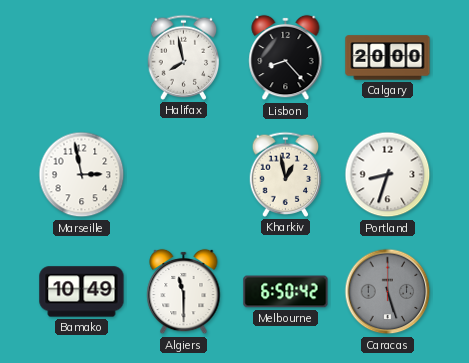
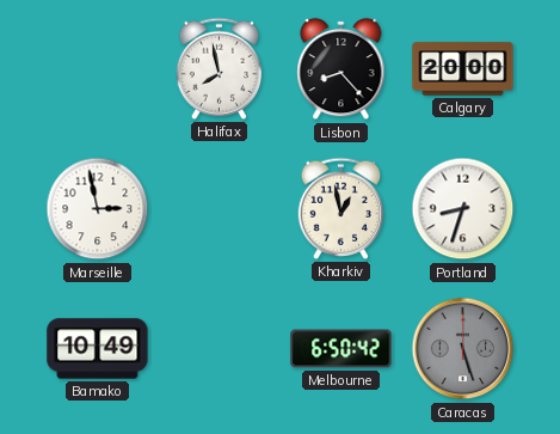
Algiers: 11:30 -> none
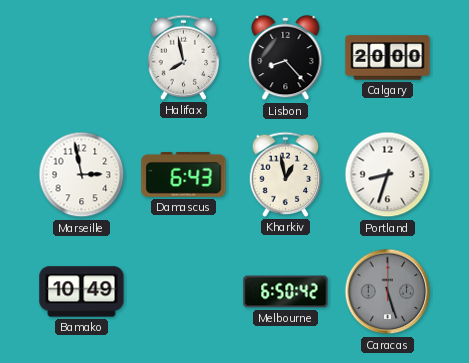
Damascus: none -> 6:43
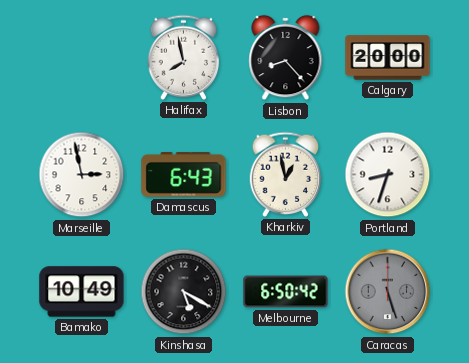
Kinshasa: none -> 5:20
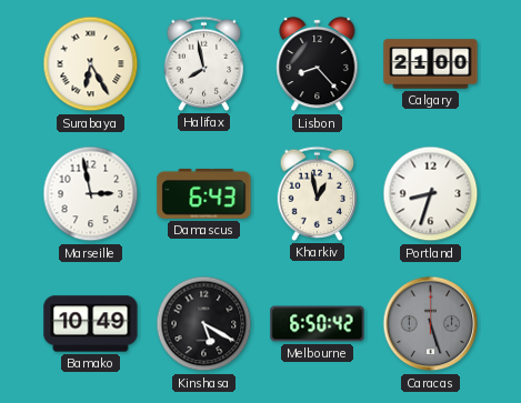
Surabaya: none -> 6:25
Calgary: 20:00 -> 21:00
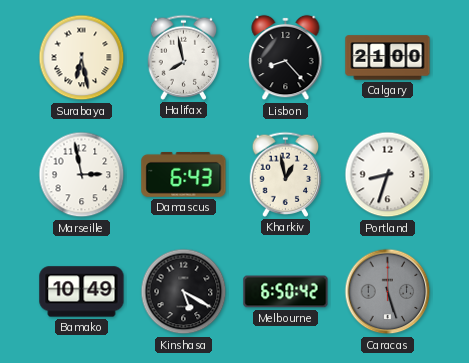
Surabaya: 6:25 -> 6:28
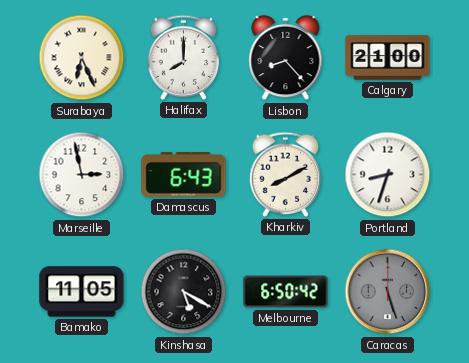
Surabaya: 6:28 -> 6:26
Halifax: 7:58 -> 8:00
Kharkiv: 12:58 -> 8:10
Bamako: 10:49 -> 11:05
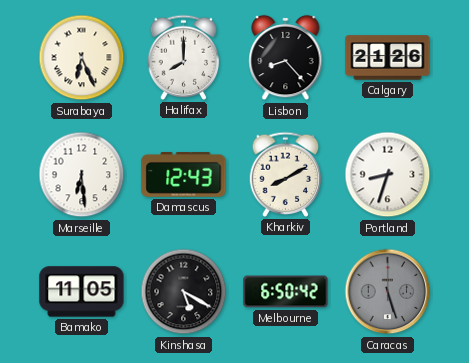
Calgary: 21:00 -> 21:26
Marseille: 2:58 -> 6:29
Damascus: 6:43 -> 12:43
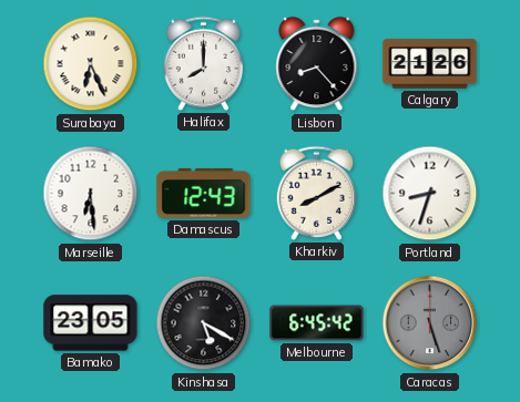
Bamako: 11:05 -> 23:05
Melbourne: 6:50 -> 6:45
